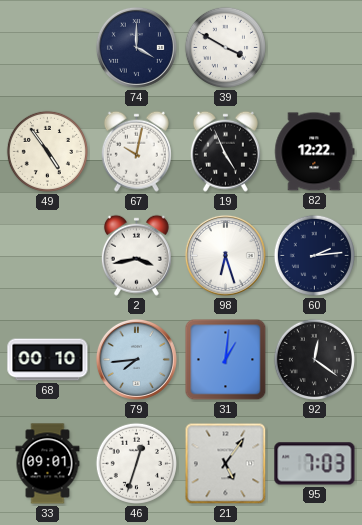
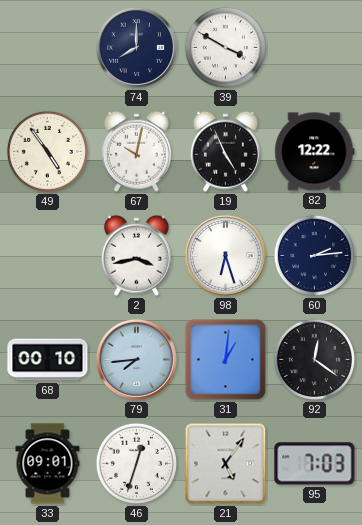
74: 4:00 -> 8:00
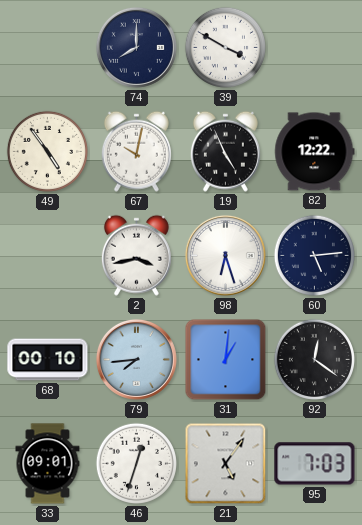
60: 2:14 -> 5:14
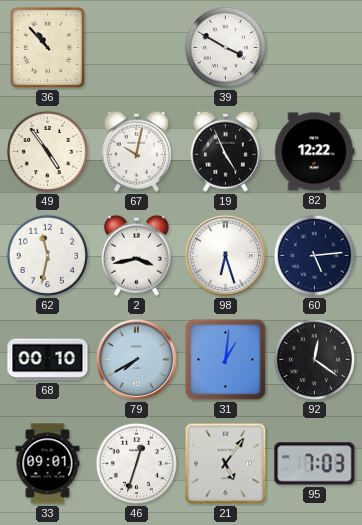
36: none -> 10:53
74: 8:00 -> none
62: none -> 11:32
79: 7:44 -> 7:40
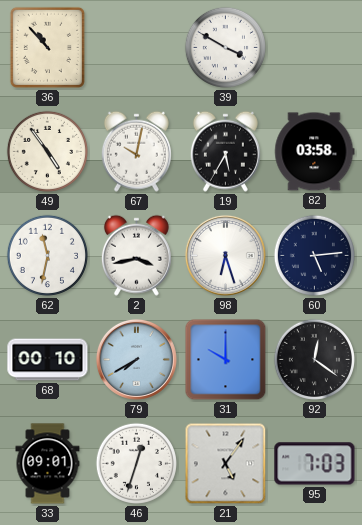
19: 4:56 -> 5:35
82: 12:22 -> 03:58
31: 1:01 -> 10:00
